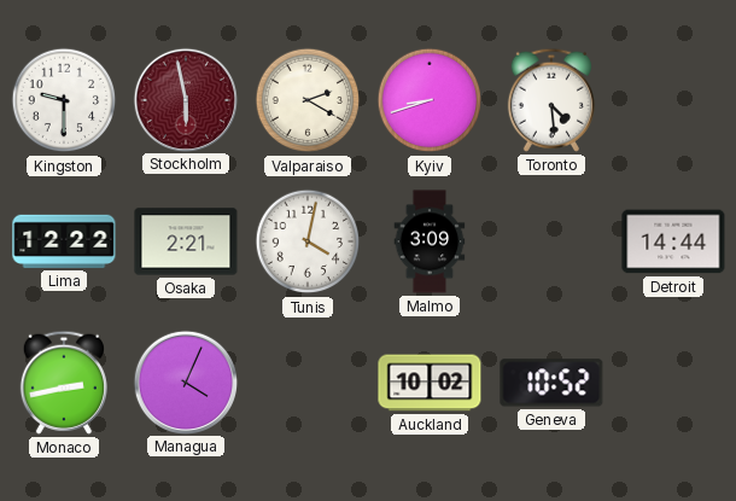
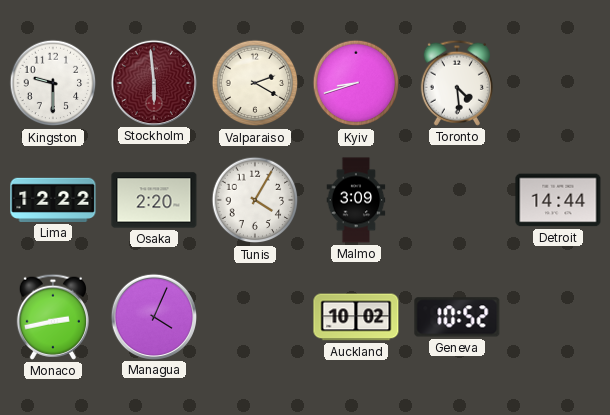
Stockholm: 5:58 -> 5:59
Osaka: 2:21 -> 2:20
Tunis: 4:02 -> 4:05
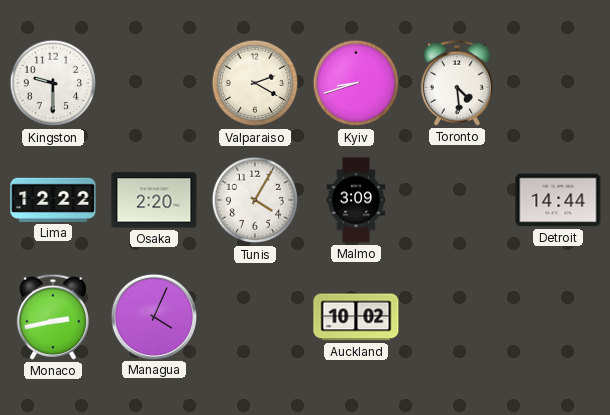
Stockholm: 5:59 -> none
Geneva: 10:52 -> none
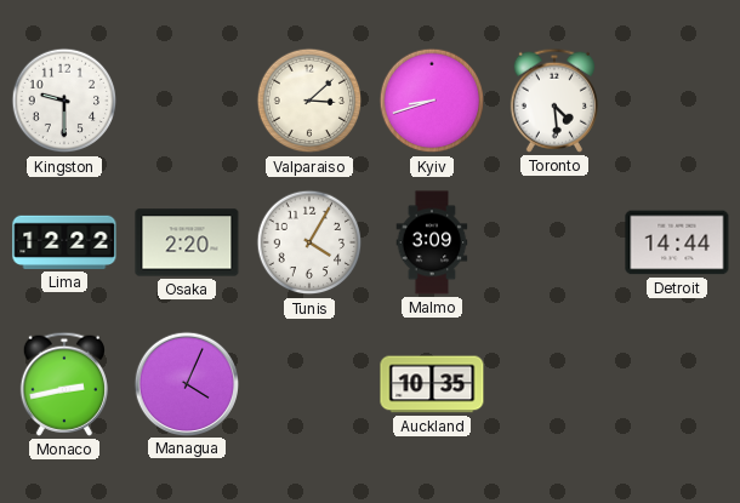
Valparaiso: 2:20 -> 3:08
Auckland: 10:02 -> 10:35
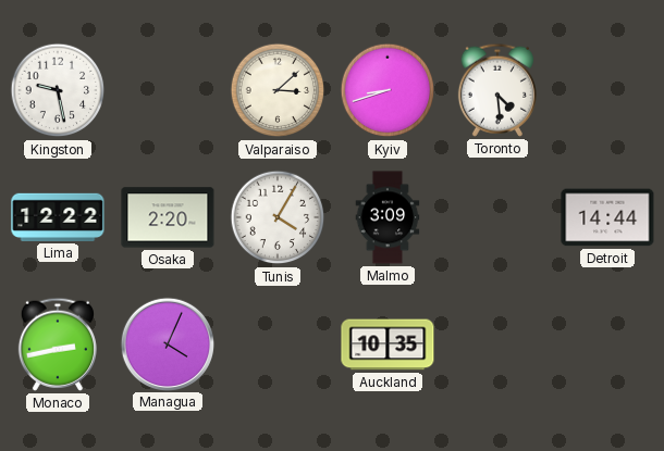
Kingston: 9:30 -> 9:28
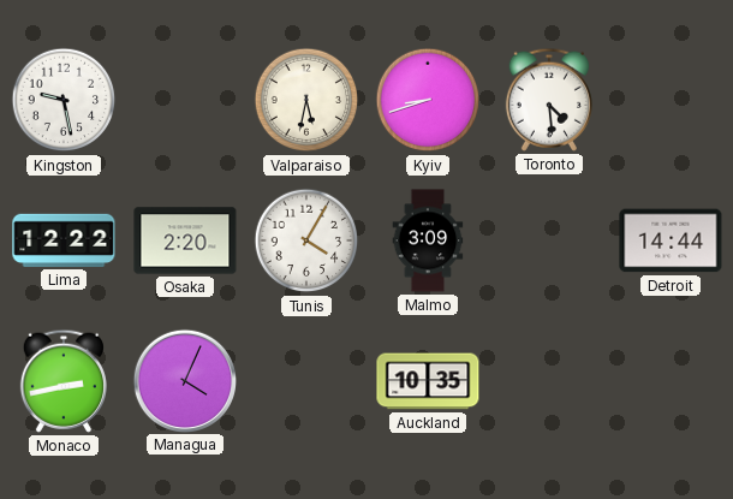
Valparaiso: 3:08 -> 5:32
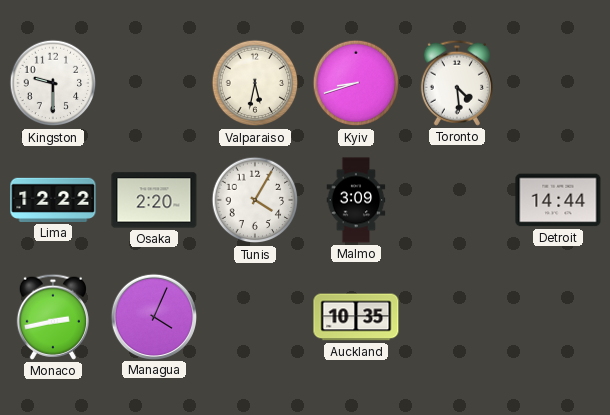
Kingston: 9:28 -> 9:30
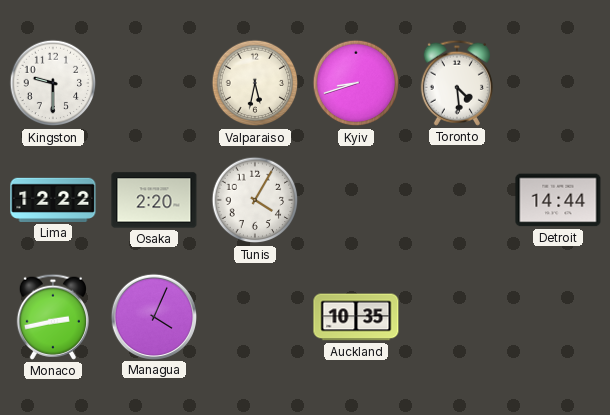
Malmo: 3:09 -> none
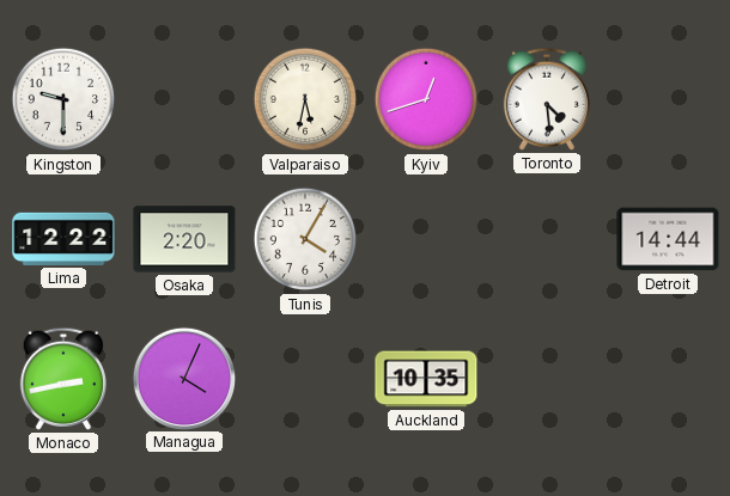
Kyiv: 8:42 -> 12:42
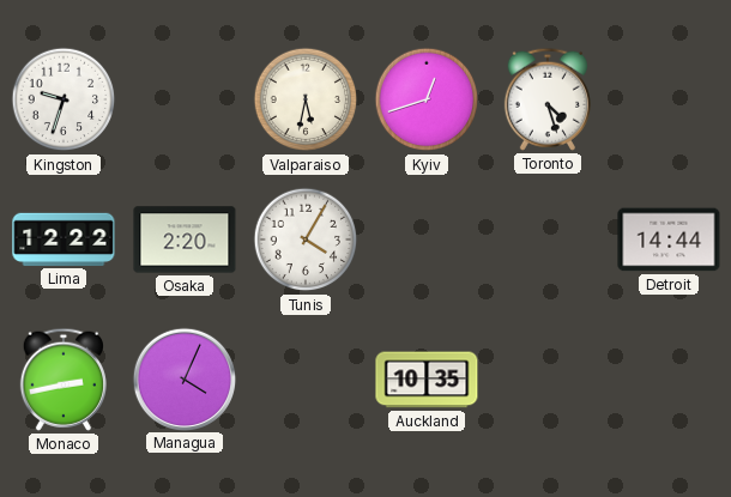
Kingston: 9:30 -> 9:33
Toronto: 4:29 -> 4:27
